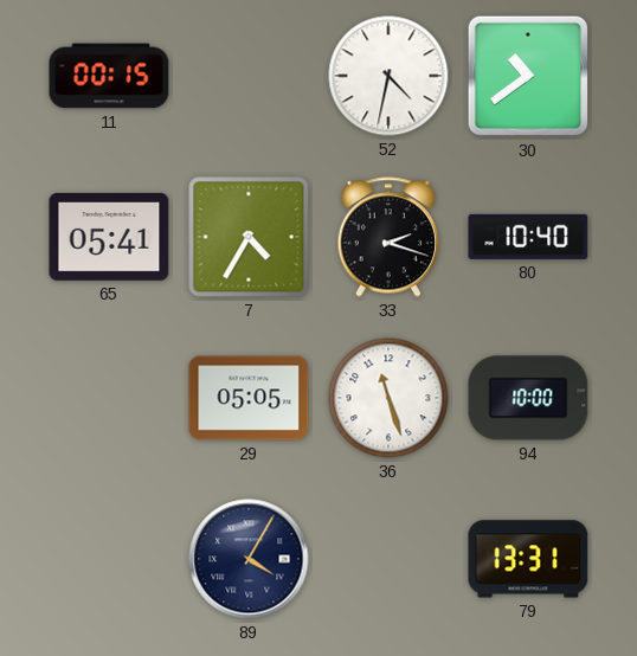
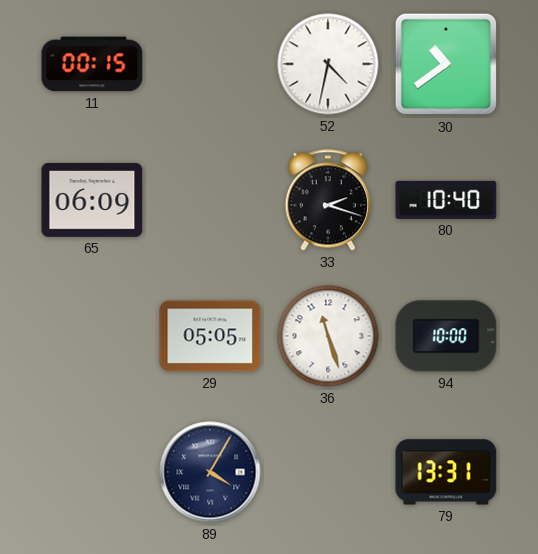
65: 05:41 -> 06:09
7: 4:35 -> none
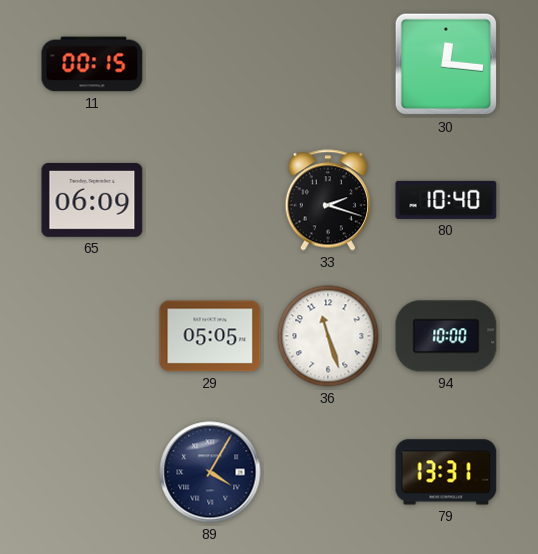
52: 4:32 -> none
30: 10:39 -> 12:16
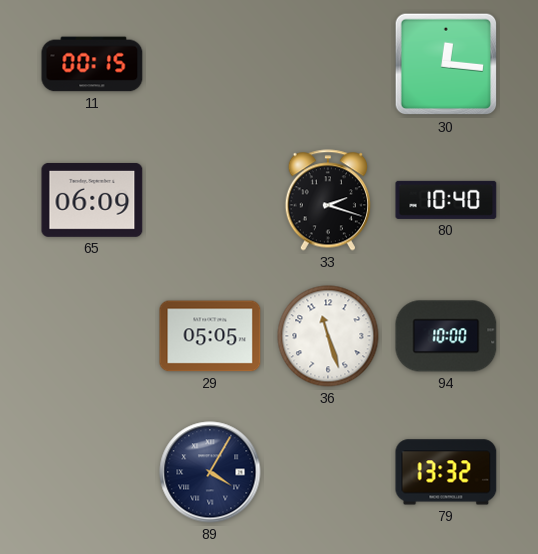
79: 13:31 -> 13:32
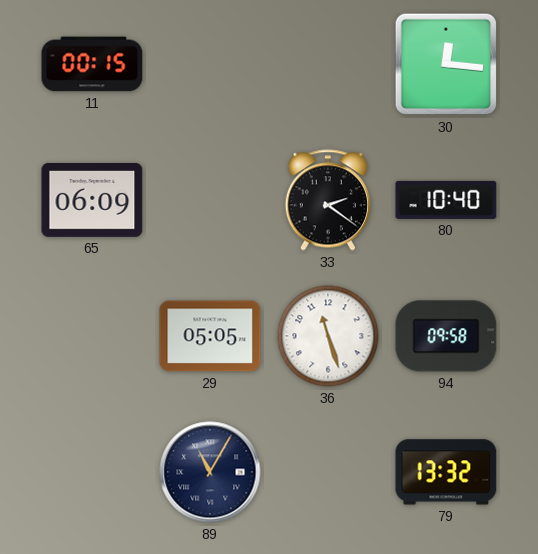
33: 2:18 -> 2:21
94: 10:00 -> 09:58
89: 4:05 -> 11:05
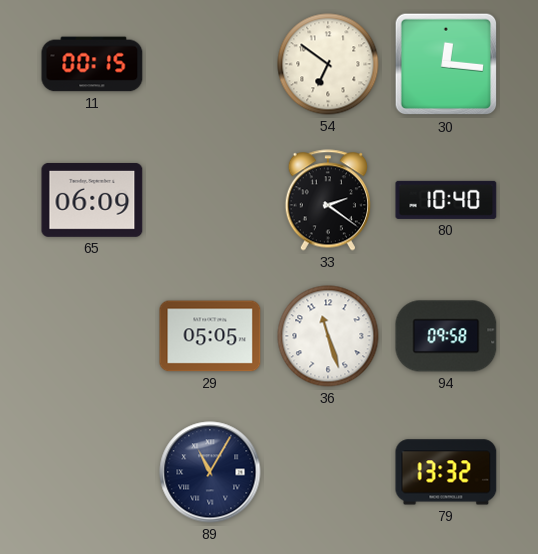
54: none -> 6:51
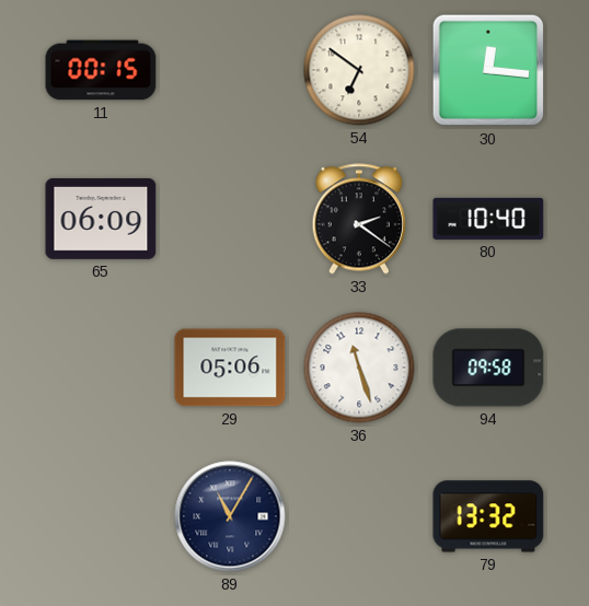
29: 05:05 -> 05:06
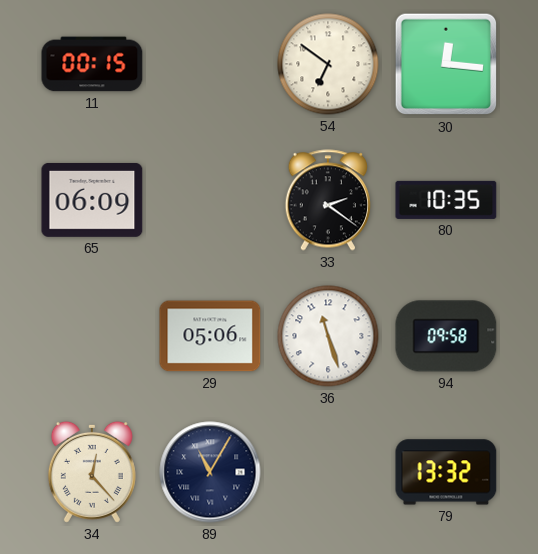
80: 10:40 -> 10:35
34: none -> 12:23
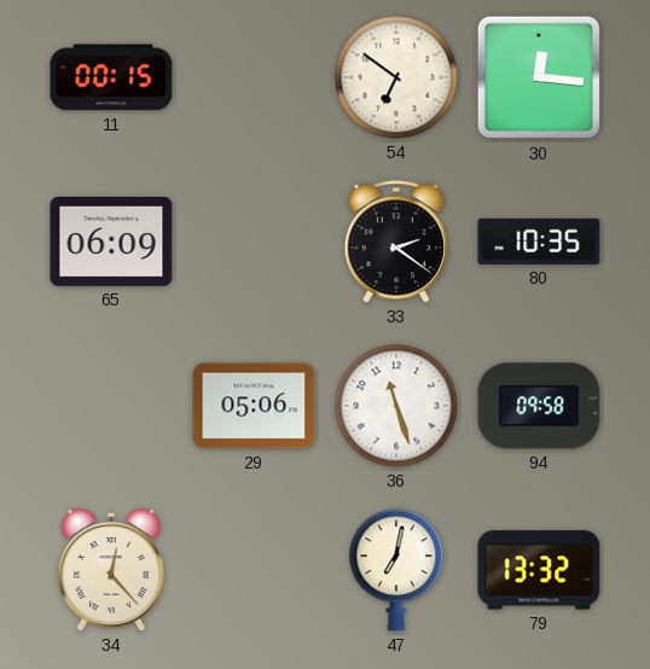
89: 11:05 -> none
47: none -> 7:02
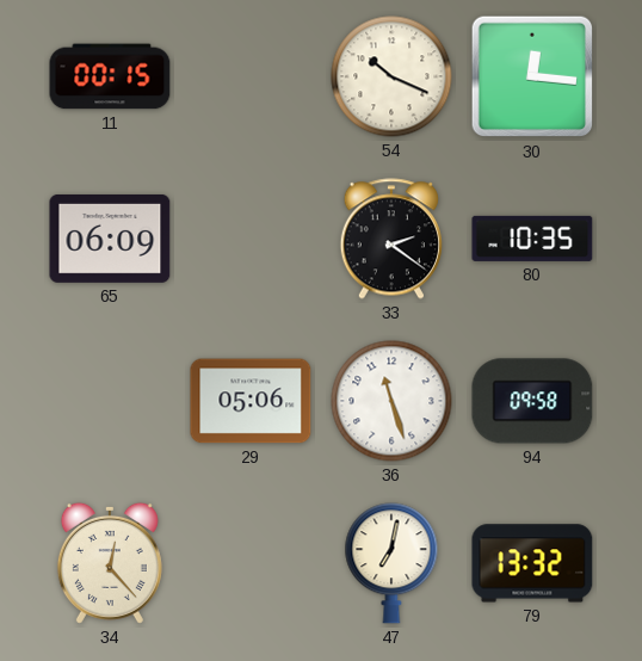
54: 6:51 -> 10:19
